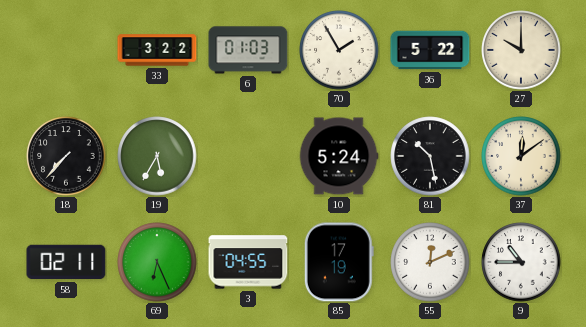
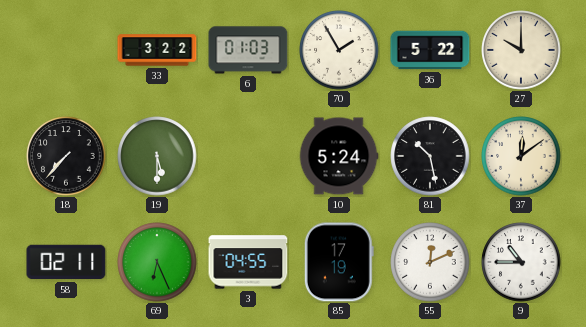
19: 5:35 -> 5:30
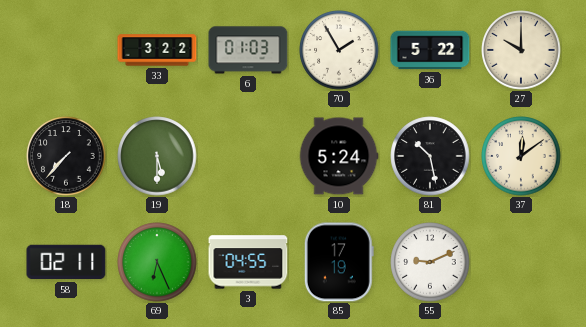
55: 12:11 -> 9:11
9: 10:45 -> none
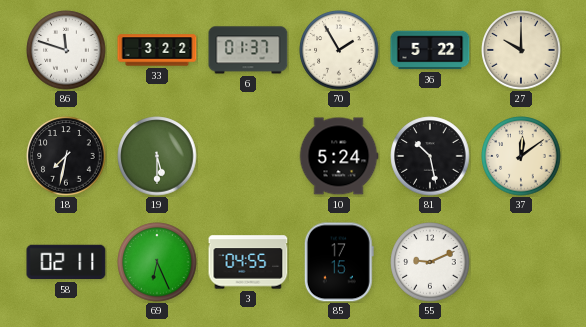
86: none -> 11:48
6: 01:03 -> 01:37
18: 7:37 -> 7:32
85: 17:19 -> 17:15
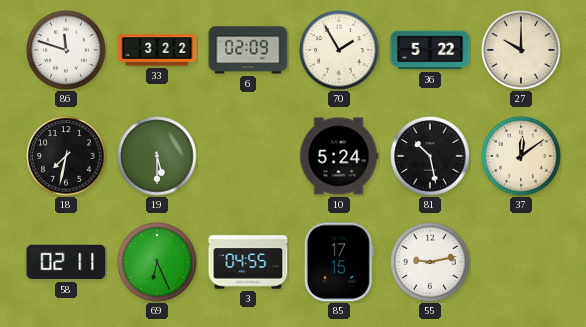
6: 01:37 -> 02:09
55: 9:11 -> 9:13
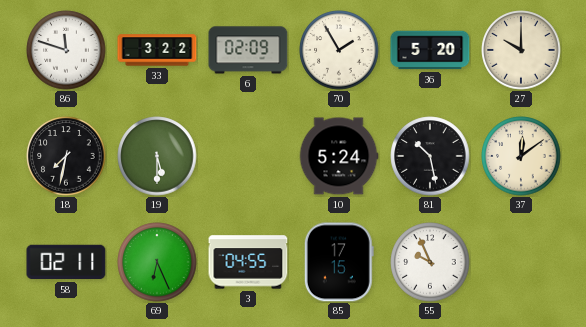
36: 5:22 -> 5:20
55: 9:13 -> 9:56
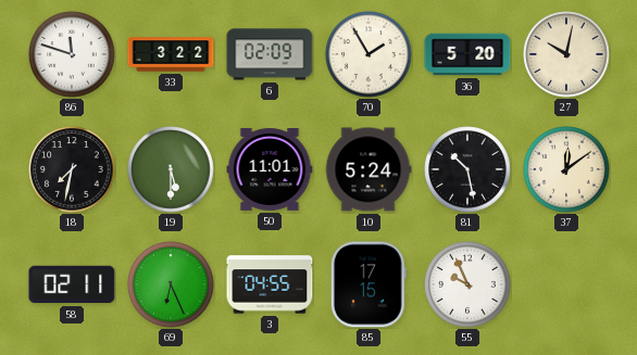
27: 10:00 -> 10:02
50: none -> 11:01
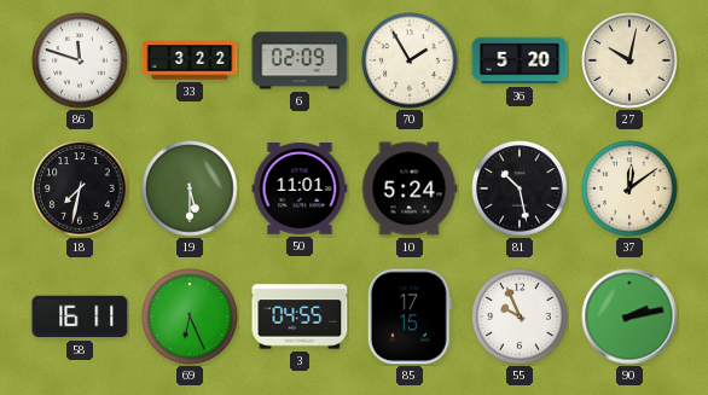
58: 02:11 -> 16:11
90: none -> 2:13
